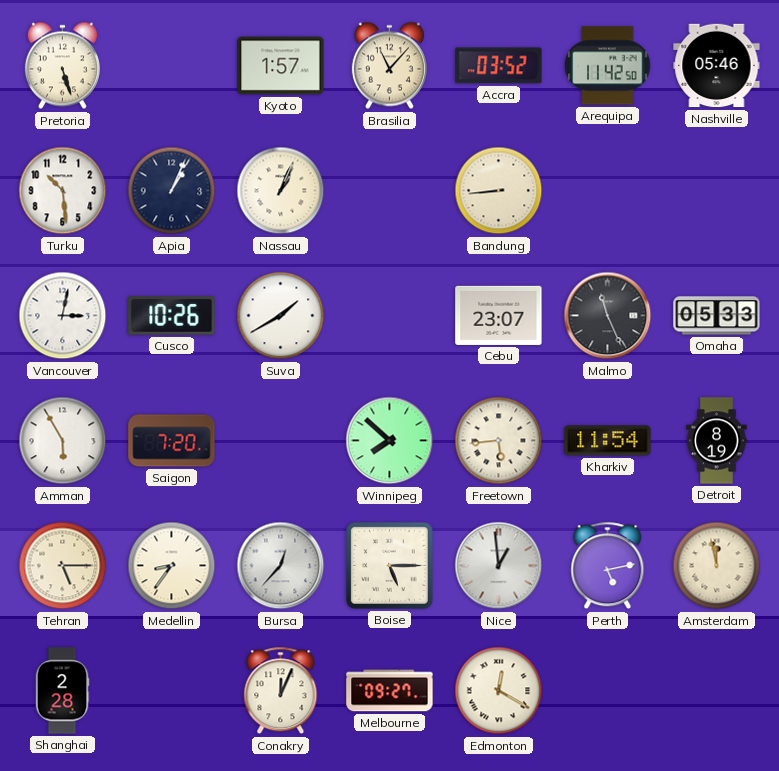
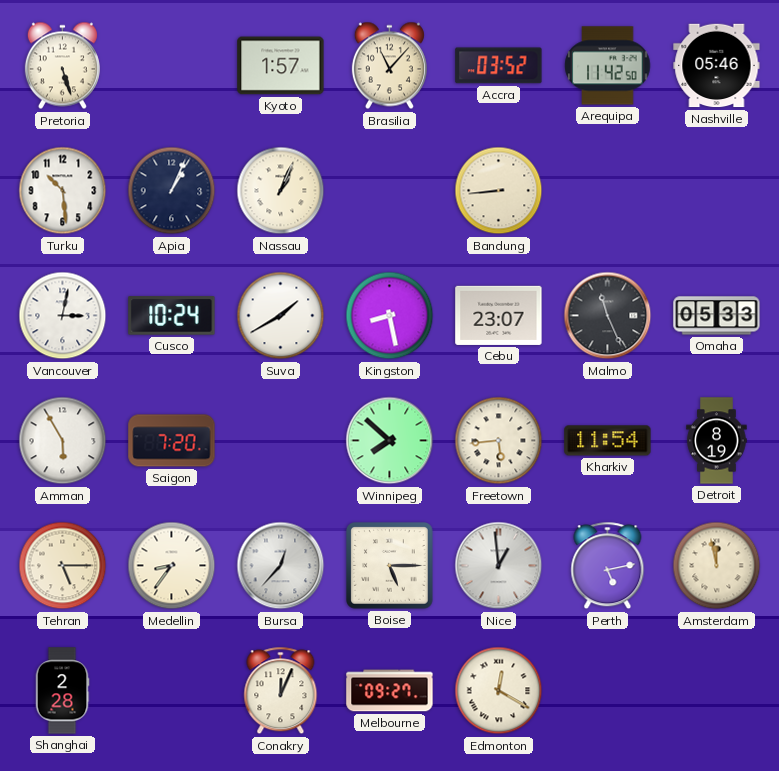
Cusco: 10:26 -> 10:24
Kingston: none -> 8:28
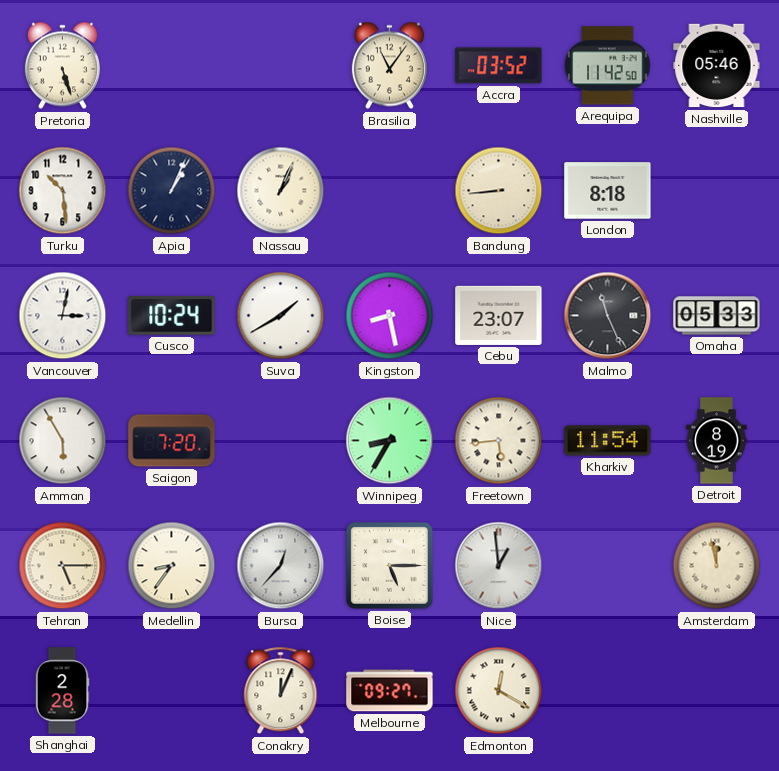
Kyoto: 1:57 -> none
Brasilia: 11:07 -> 11:06
London: none -> 8:18
Winnipeg: 7:52 -> 8:35
Perth: 5:13 -> none
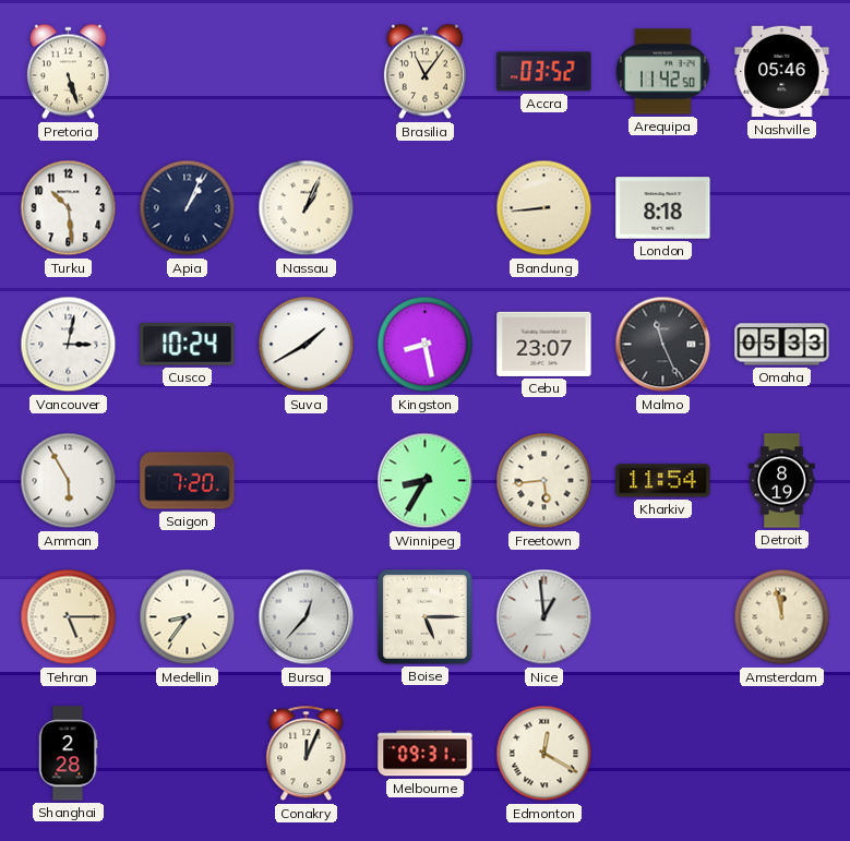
Melbourne: 09:27 -> 09:31
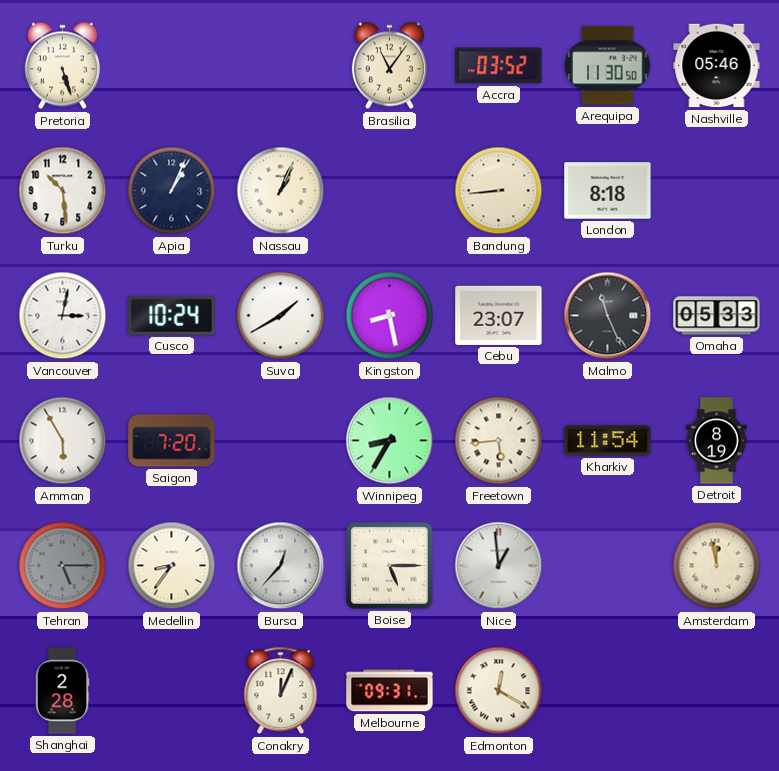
Arequipa: 11:42 -> 11:30
Tehran dial: cream -> grey
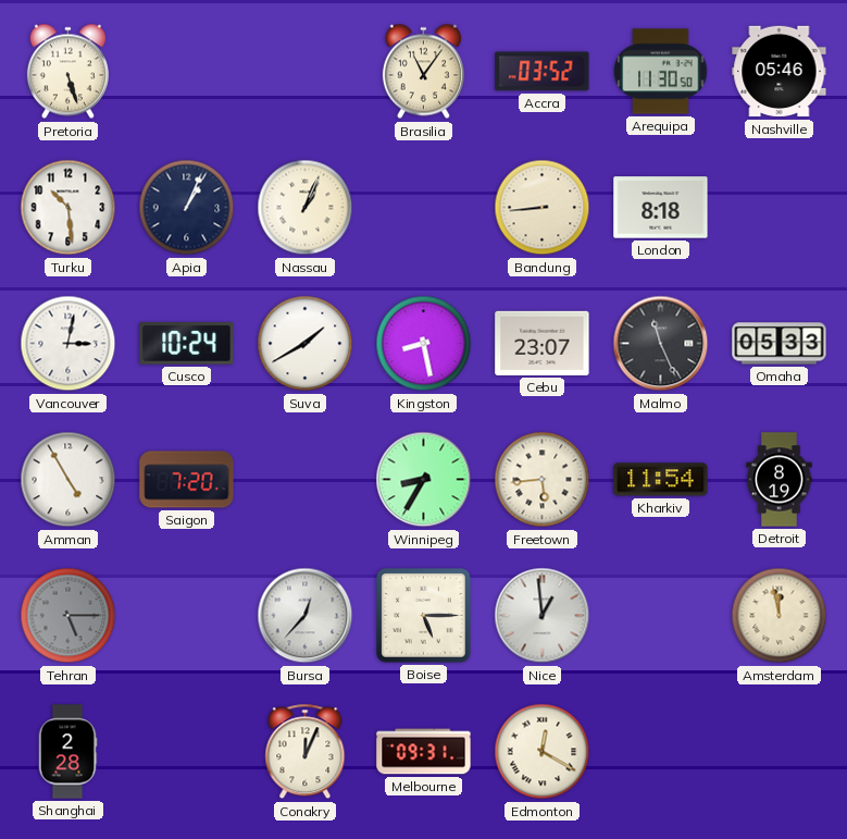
Amman: 5:55 -> 4:55
Medellin: 8:36 -> none
